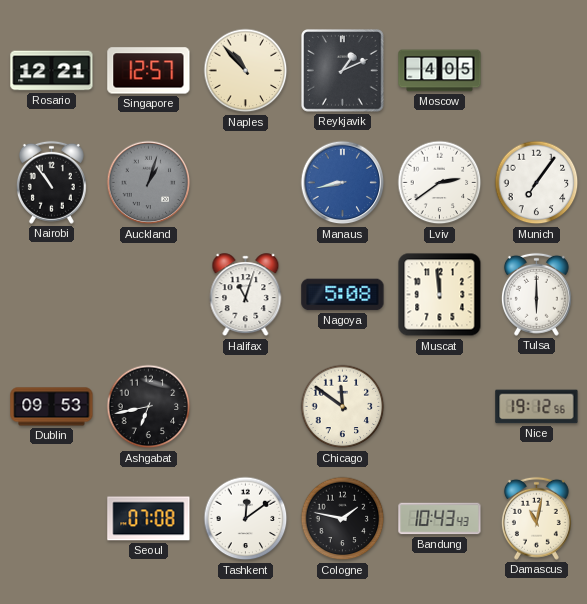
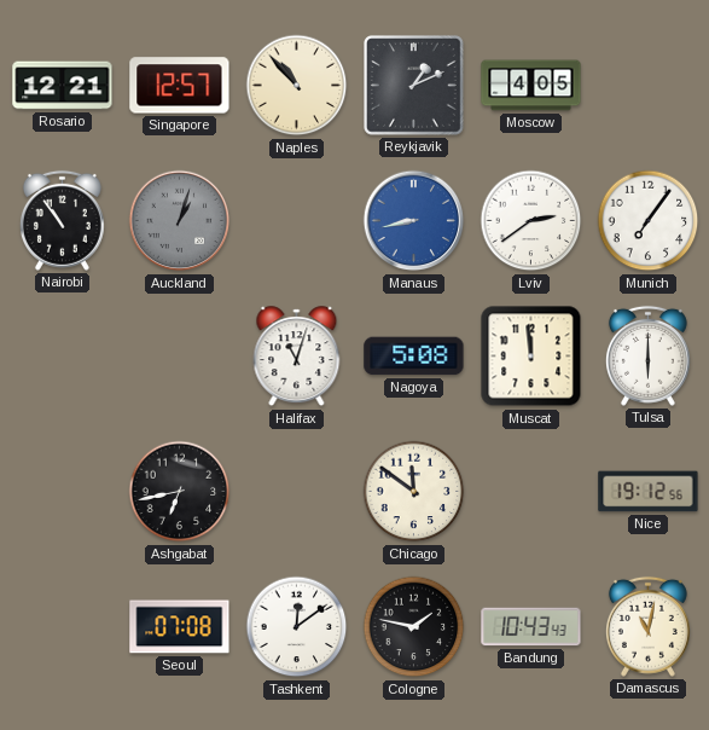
Dublin: 09:53 -> none
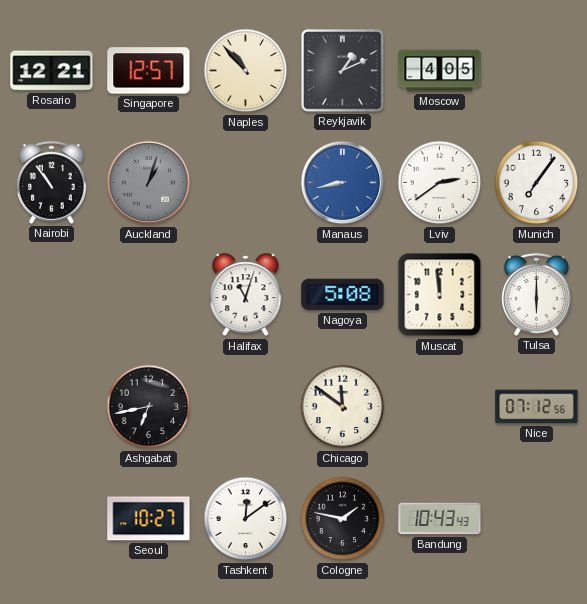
Nice: 19:12 -> 07:12
Seoul: 07:08 -> 10:27
Damascus: 11:02 -> none
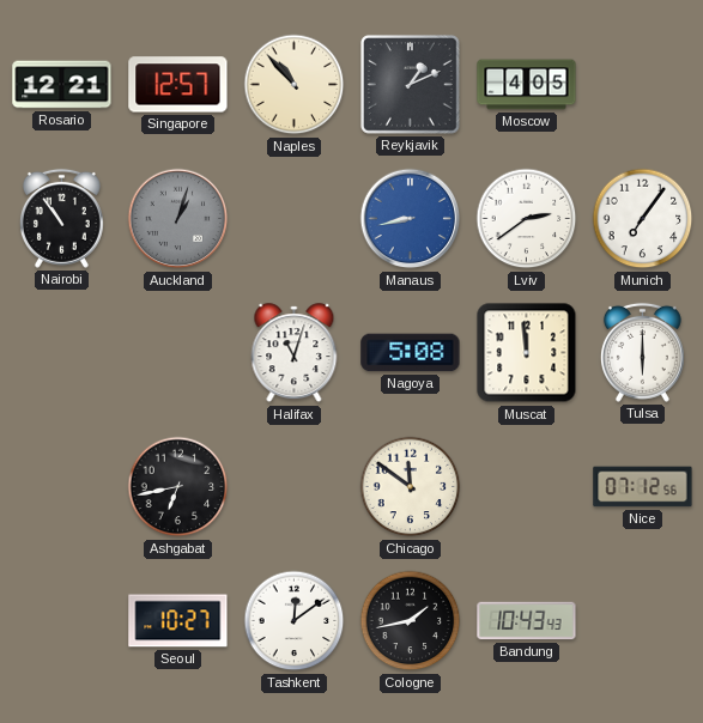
Cologne: 1:47 -> 1:43
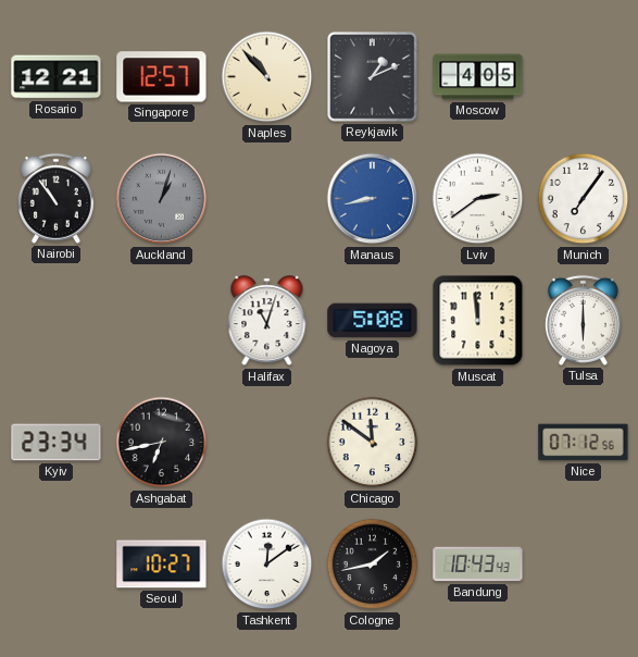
Kyiv: none -> 23:34
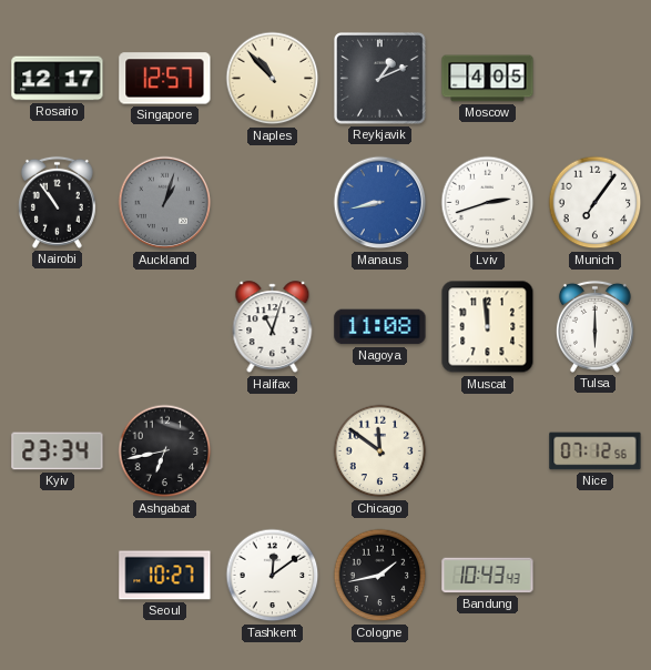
Rosario: 12:21 -> 12:17
Lviv: 2:39 -> 2:42
Nagoya: 5:08 -> 11:08
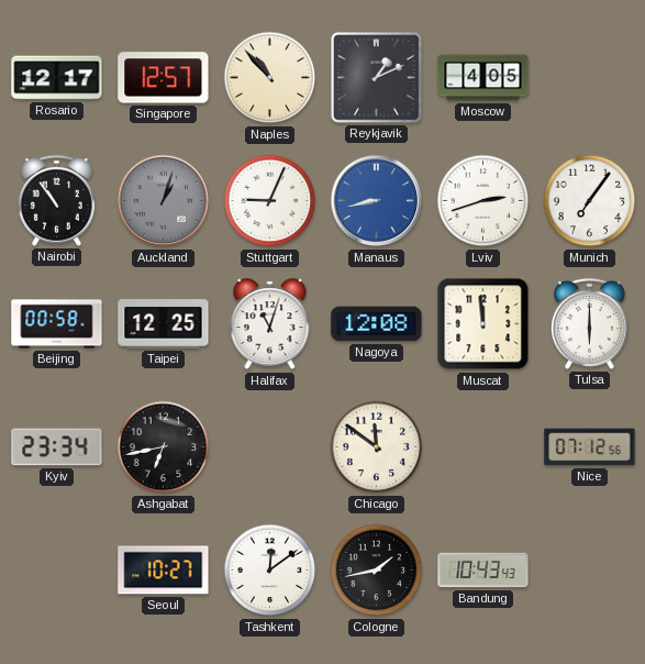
Stuttgart: none -> 9:04
Beijing: none -> 00:58
Taipei: none -> 12:25
Nagoya: 11:08 -> 12:08
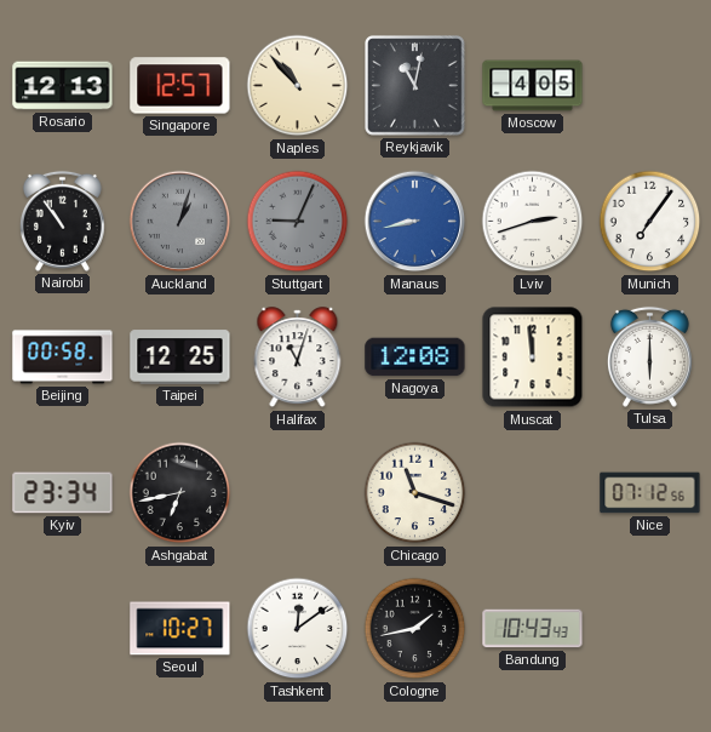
Rosario: 12:17 -> 12:13
Reykjavik: 1:11 -> 11:02
Stuttgart dial: white -> grey
Chicago: 11:51 -> 11:18
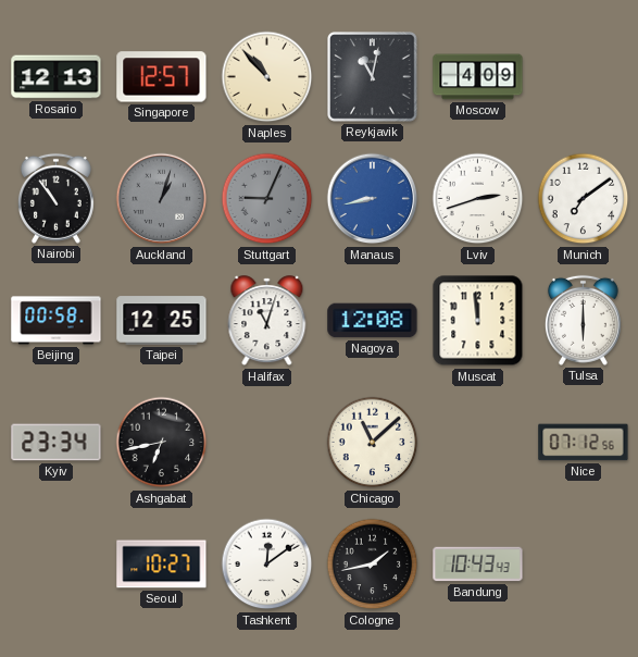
Moscow: 4:05 -> 4:09
Munich: 7:06 -> 7:09
Chicago: 11:18 -> 11:08
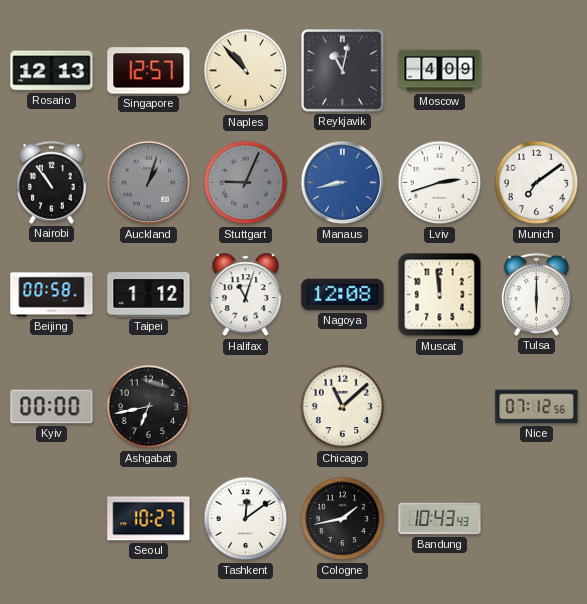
Taipei: 12:25 -> 1:12
Kyiv: 23:34 -> 00:00
